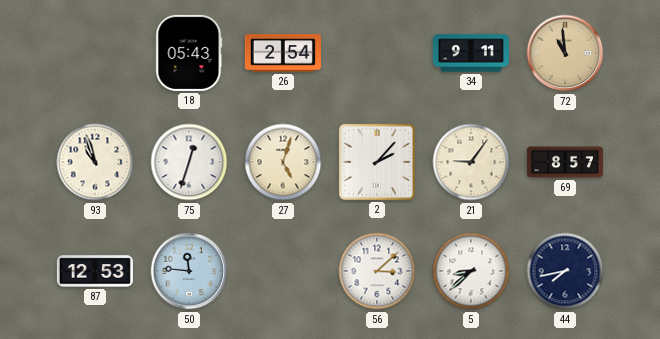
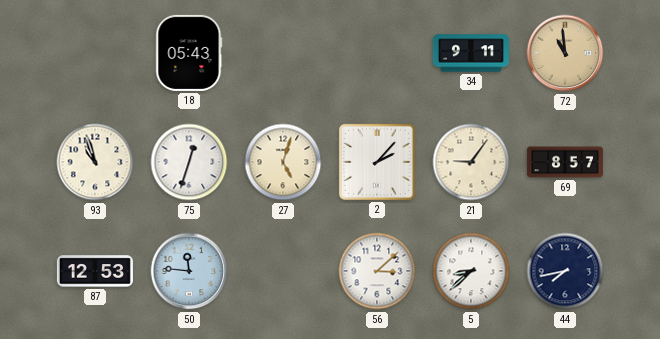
26: 2:54 -> none
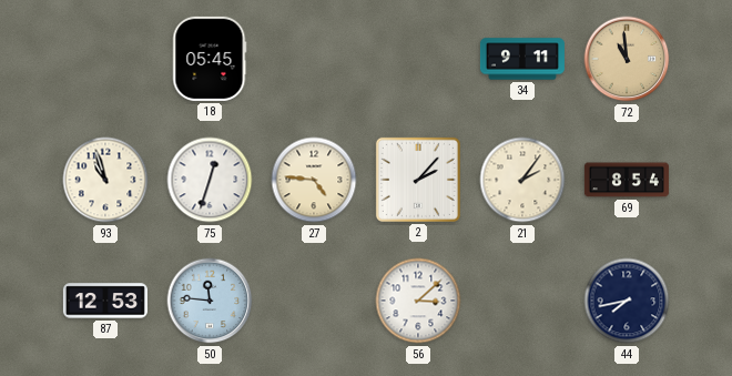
18: 05:43 -> 05:45
27: 5:03 -> 4:46
21: 9:06 -> 2:06
69: 8:57 -> 8:54
5: 8:38 -> none
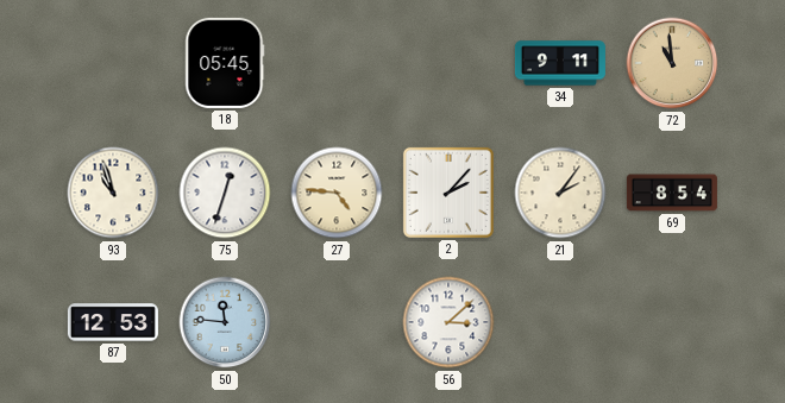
44: 7:43 -> none
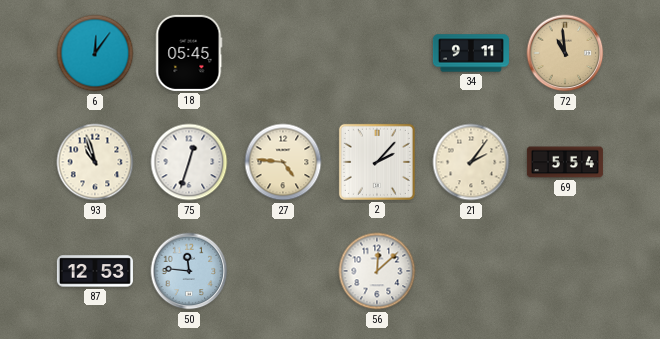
6: none -> 12:06
69: 8:54 -> 5:54
56: 3:08 -> 12:08
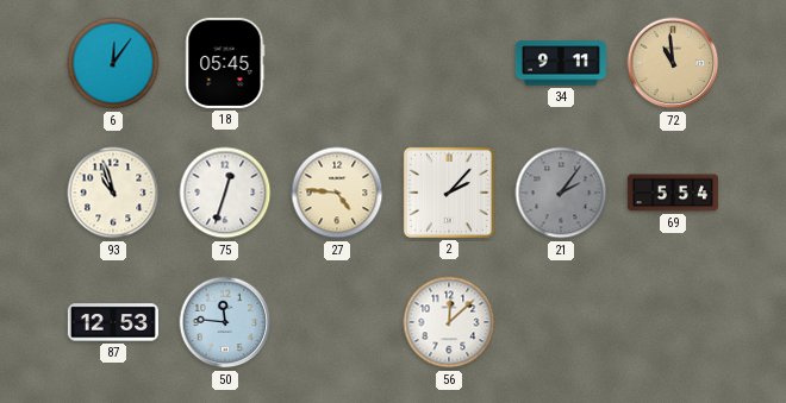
21 dial: cream -> grey
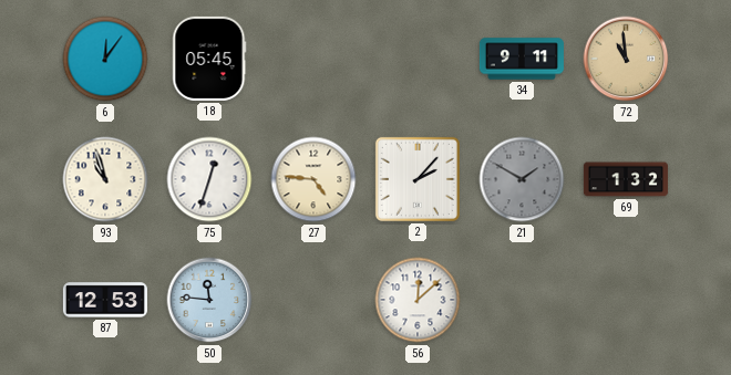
21: 2:06 -> 1:50
69: 5:54 -> 1:32
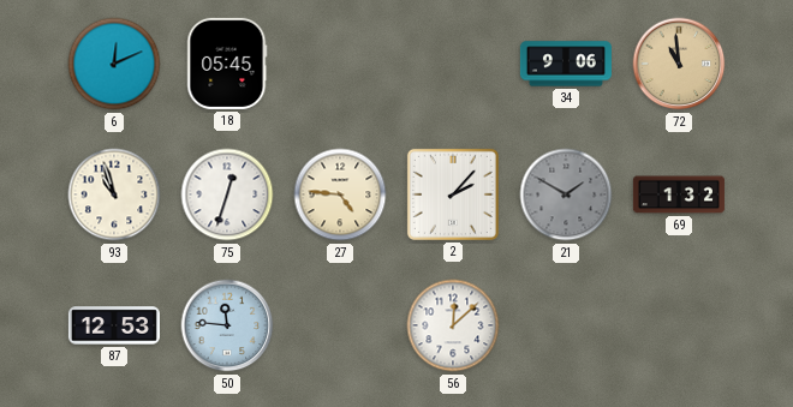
6: 12:06 -> 12:11
34: 9:11 -> 9:06
